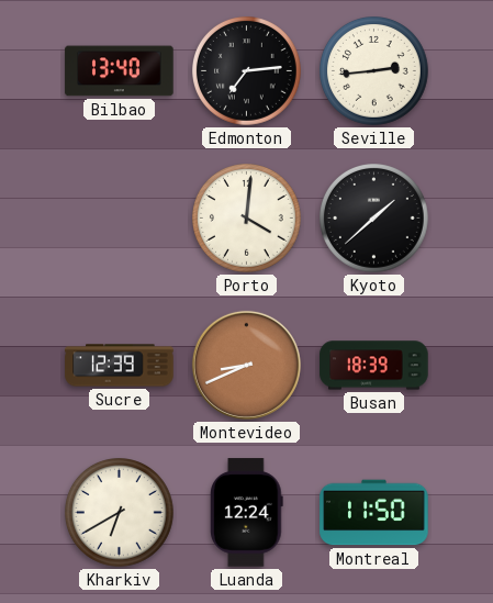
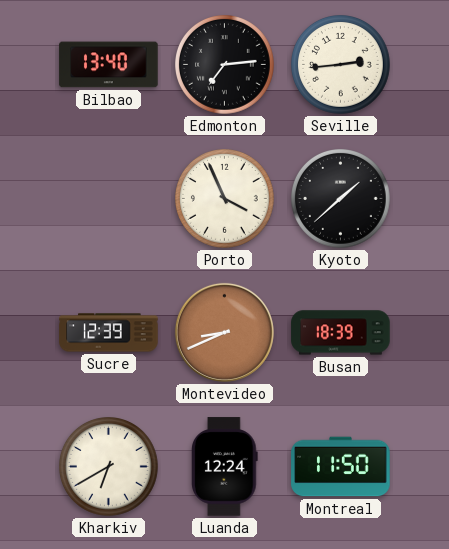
Porto: 4:01 -> 3:56
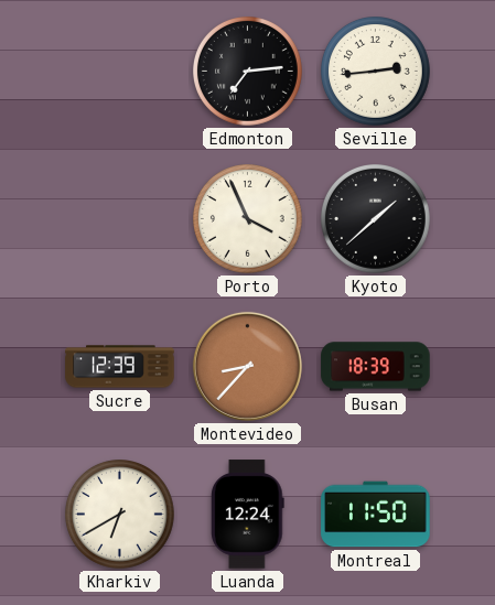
Bilbao: 13:40 -> none
Montevideo: 8:41 -> 8:37
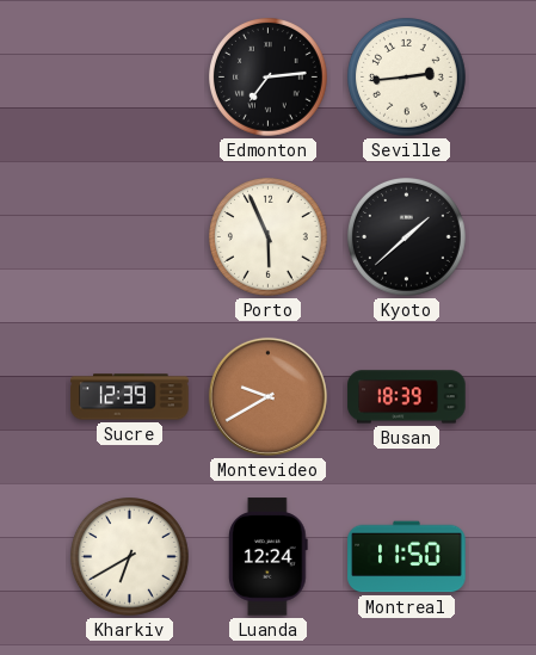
Porto: 3:56 -> 5:56
Montevideo: 8:37 -> 9:40
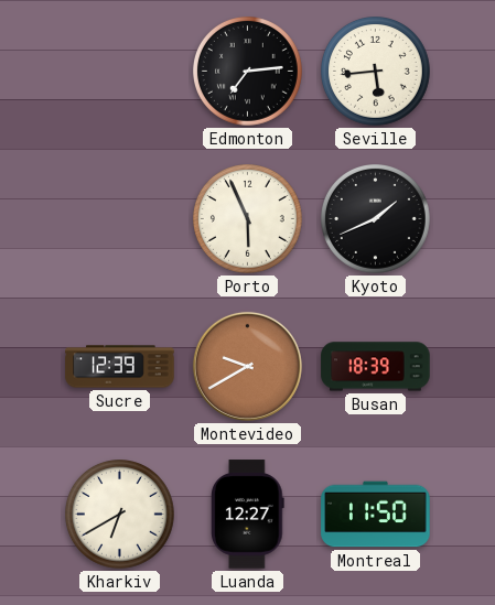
Seville: 2:44 -> 5:44
Kyoto: 1:38 -> 1:41
Luanda: 12:24 -> 12:27
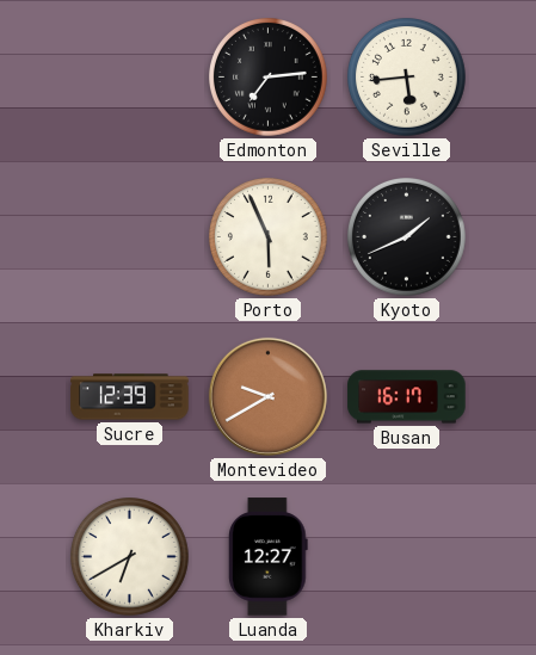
Busan: 18:39 -> 16:17
Montreal: 11:50 -> none
